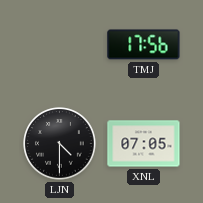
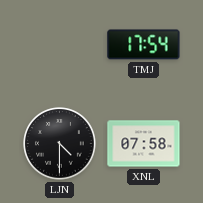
TMJ: 17:56 -> 17:54
XNL: 07:05 -> 07:58
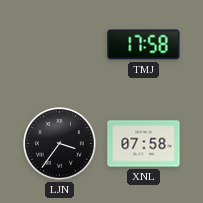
TMJ: 17:54 -> 17:58
LJN: 4:30 -> 3:36
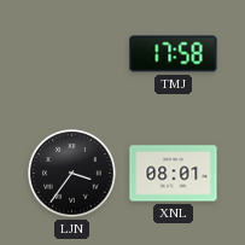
XNL: 07:58 -> 08:01
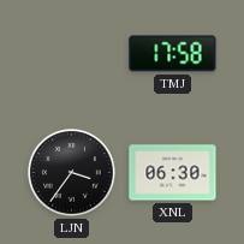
XNL: 08:01 -> 06:30
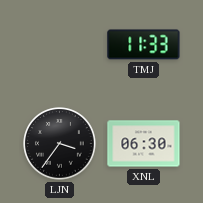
TMJ: 17:58 -> 11:33
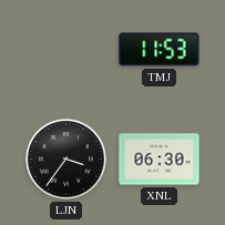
TMJ: 11:33 -> 11:53
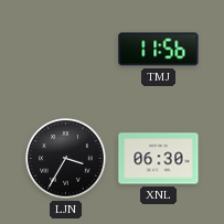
TMJ: 11:53 -> 11:56
LJN: 3:36 -> 3:35
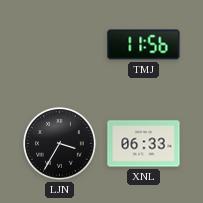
XNL: 06:30 -> 06:33
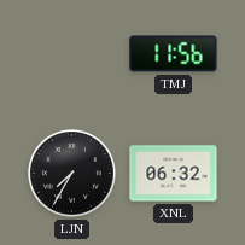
LJN: 3:35 -> 7:35
XNL: 06:33 -> 06:32
